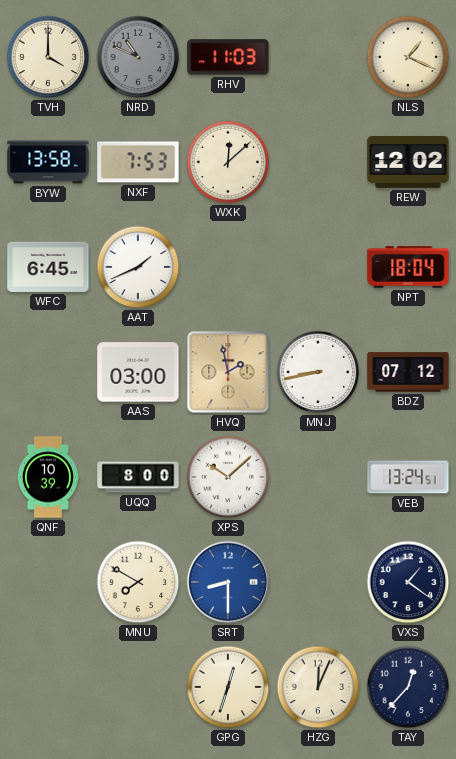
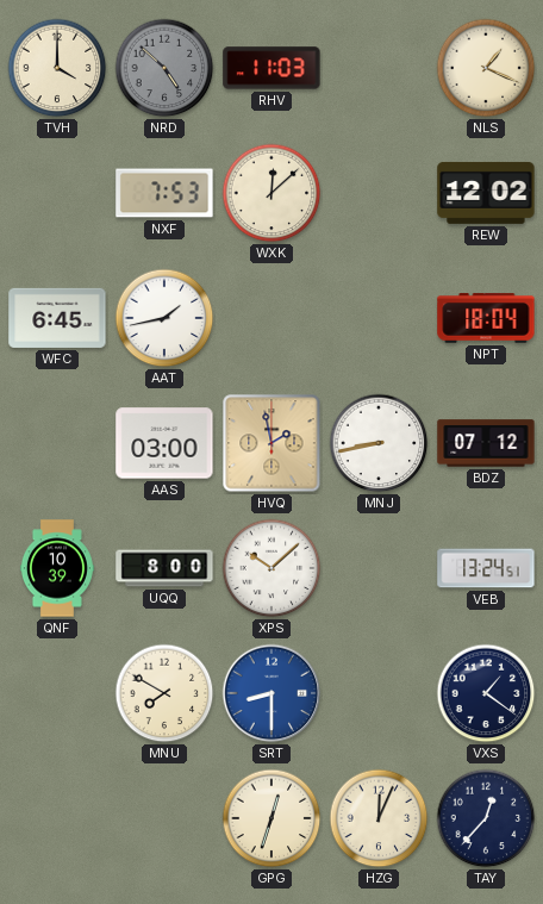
NRD: 10:49 -> 4:52
BYW: 13:58 -> none
AAT: 1:41 -> 1:43
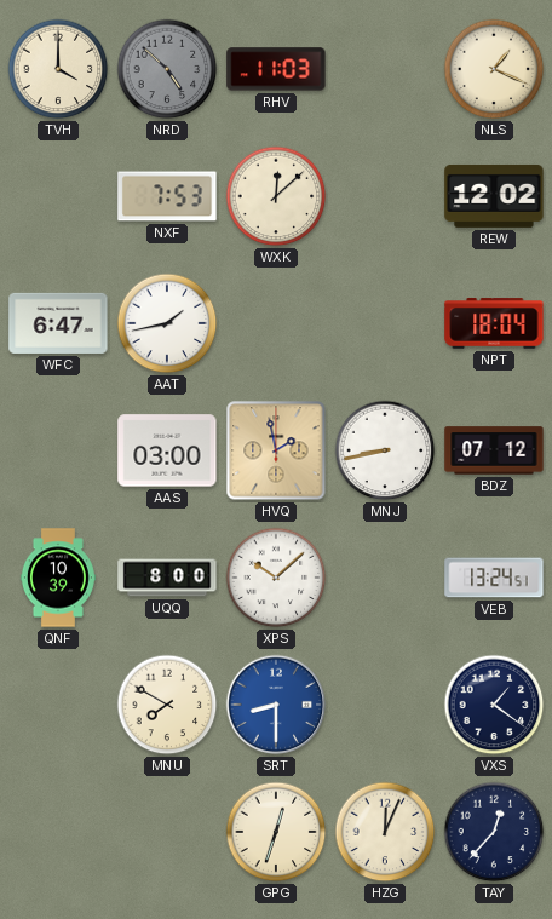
WFC: 6:45 -> 6:47
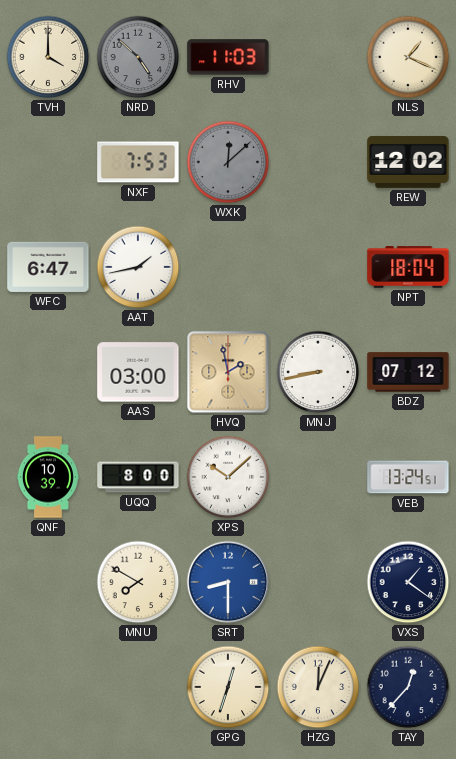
WXK dial: cream -> grey
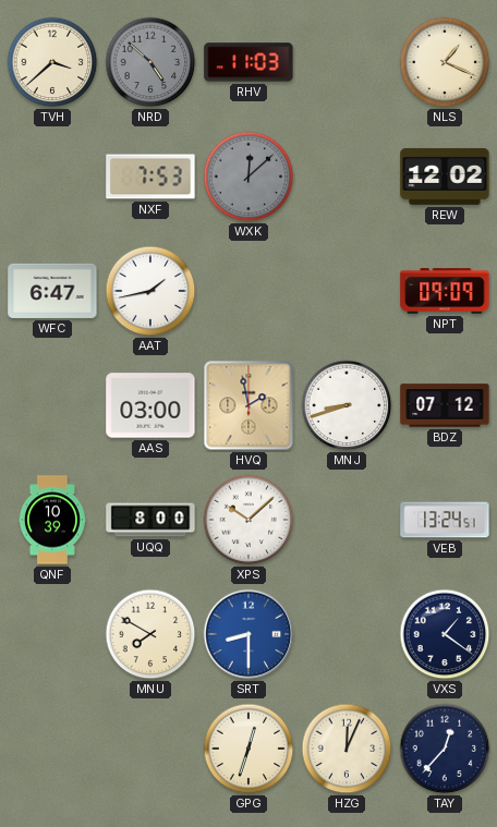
TVH: 4:00 -> 3:38
NPT: 18:04 -> 09:09
MNJ: 8:43 -> 8:42
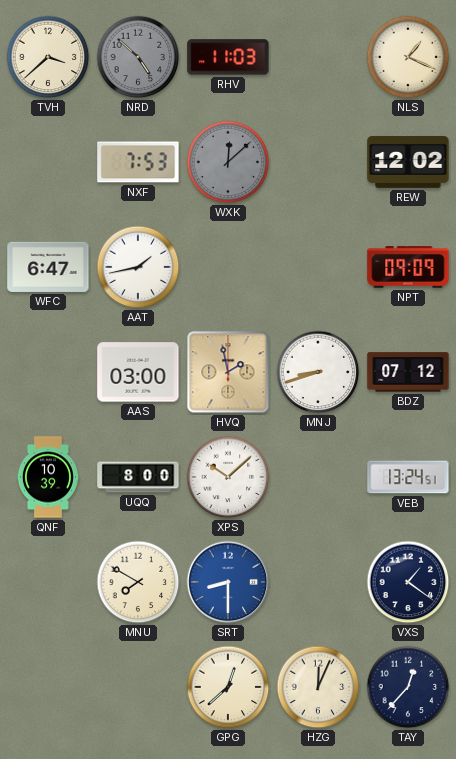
GPG: 12:33 -> 12:38
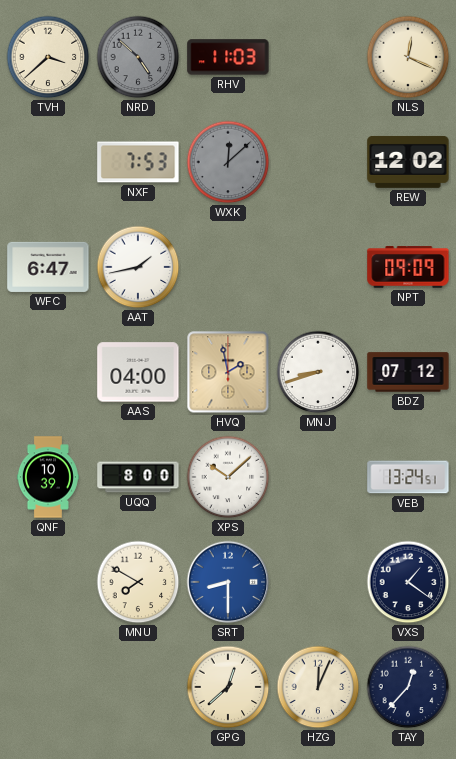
NLS: 1:19 -> 12:19
AAS: 03:00 -> 04:00
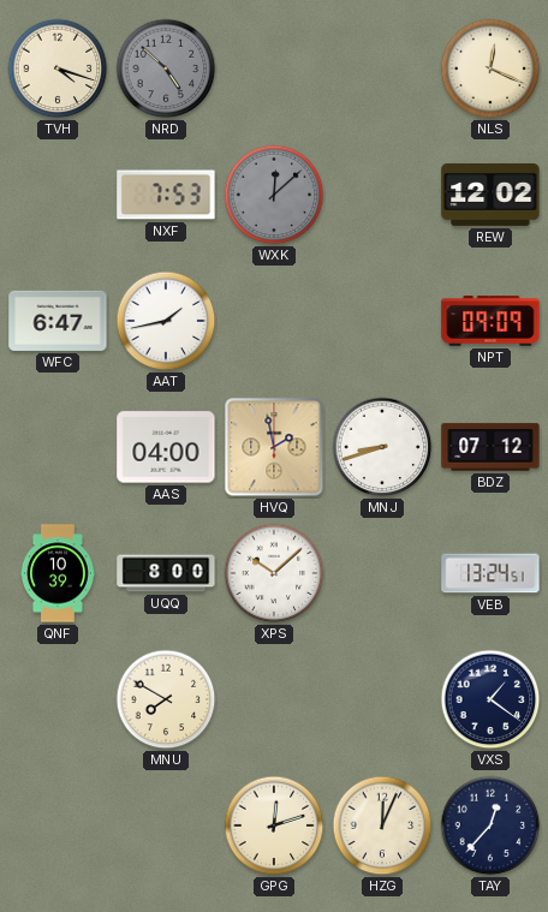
TVH: 3:38 -> 4:18
RHV: 11:03 -> none
SRT: 8:30 -> none
GPG: 12:38 -> 12:12
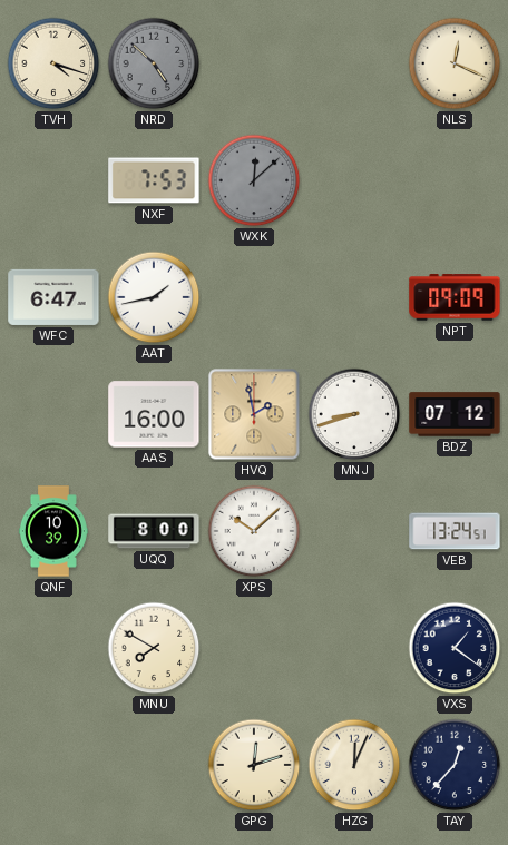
REW: 12:02 -> none
AAS: 04:00 -> 16:00
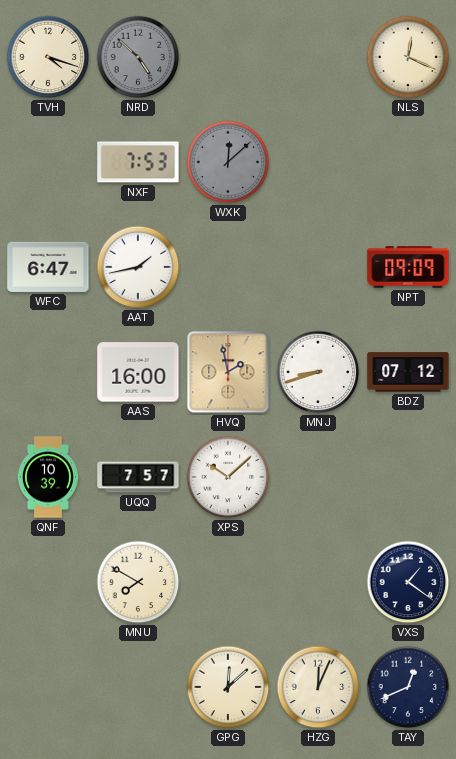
UQQ: 8:00 -> 7:57
VEB: 13:24 -> none
GPG: 12:12 -> 12:08
TAY: 12:37 -> 12:41
